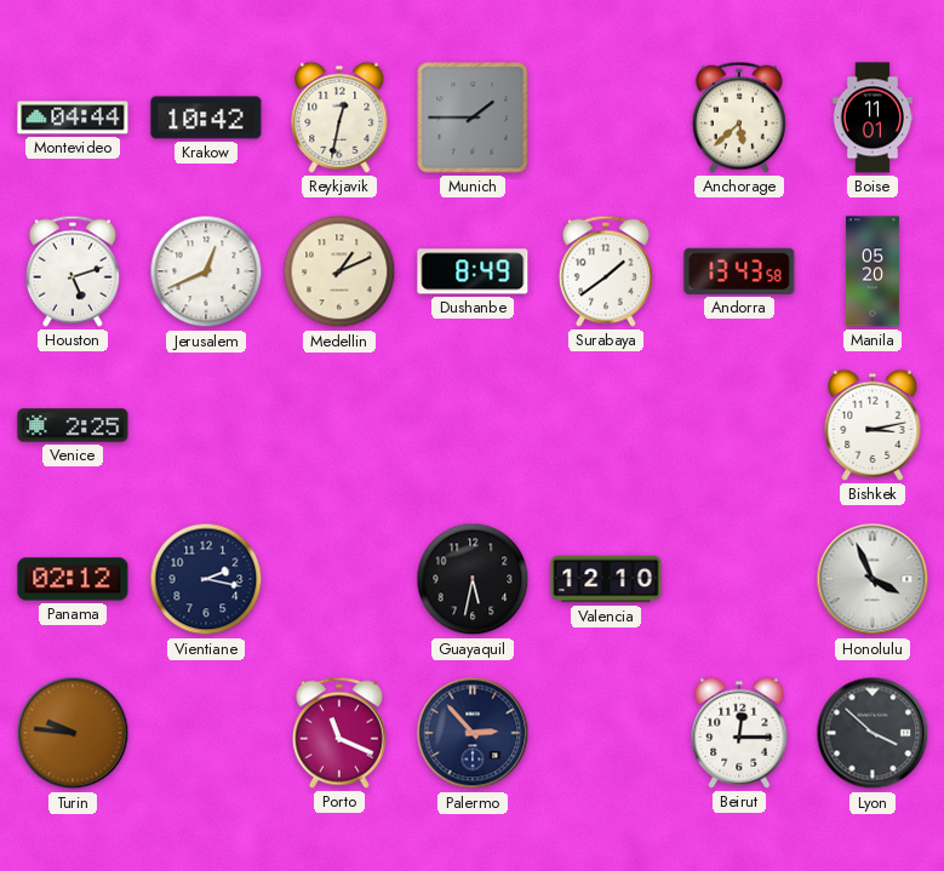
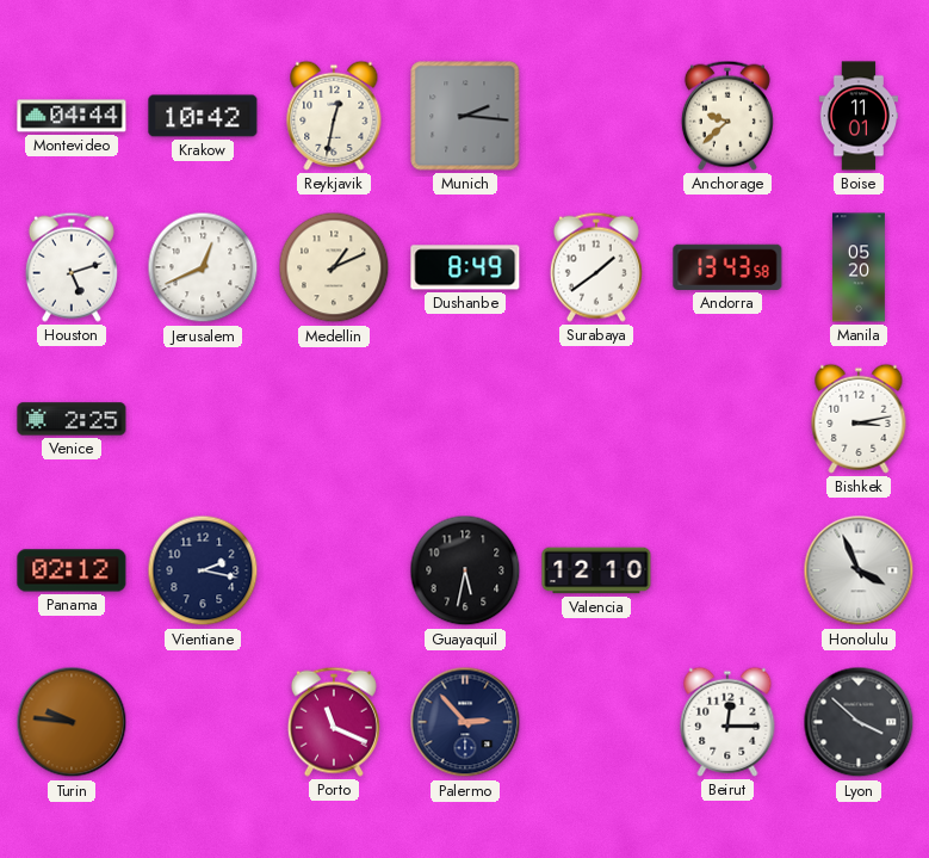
Munich: 1:45 -> 2:16
Anchorage: 5:38 -> 9:38
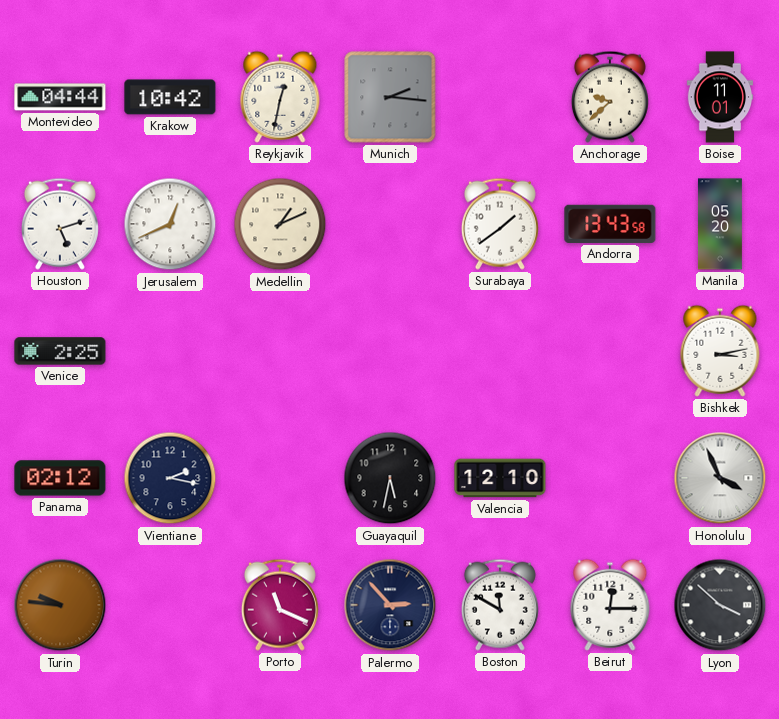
Dushanbe: 8:49 -> none
Boston: none -> 11:50
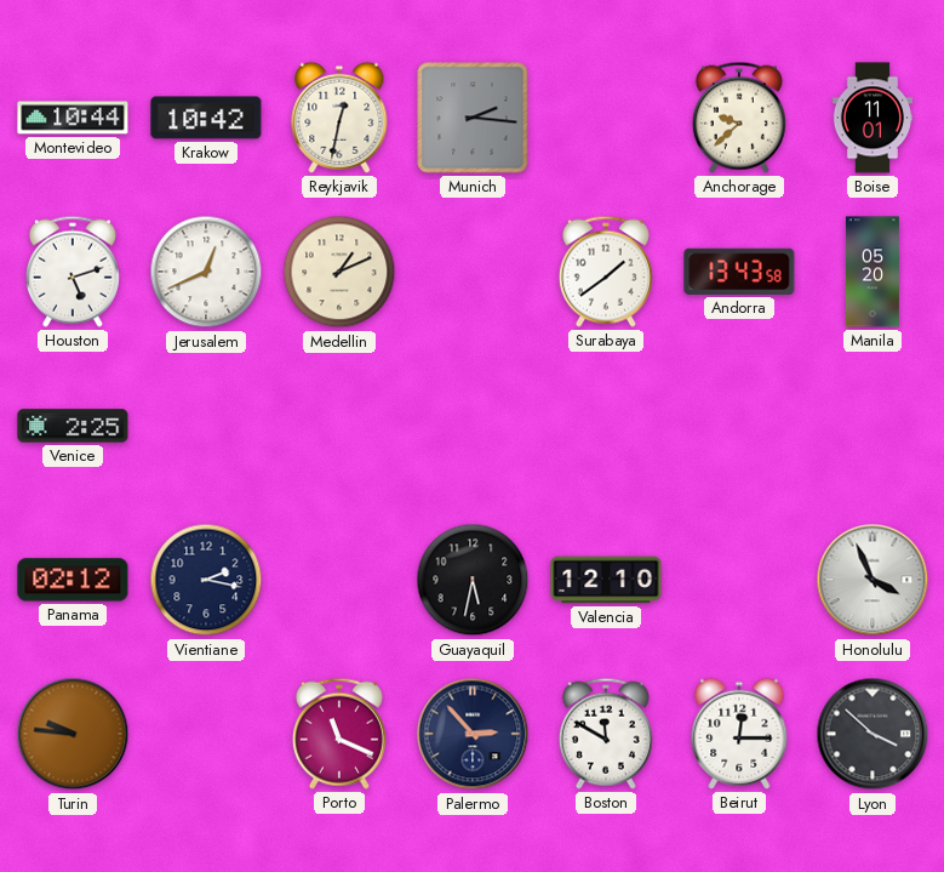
Montevideo: 04:44 -> 10:44
Bishkek: 3:13 -> none
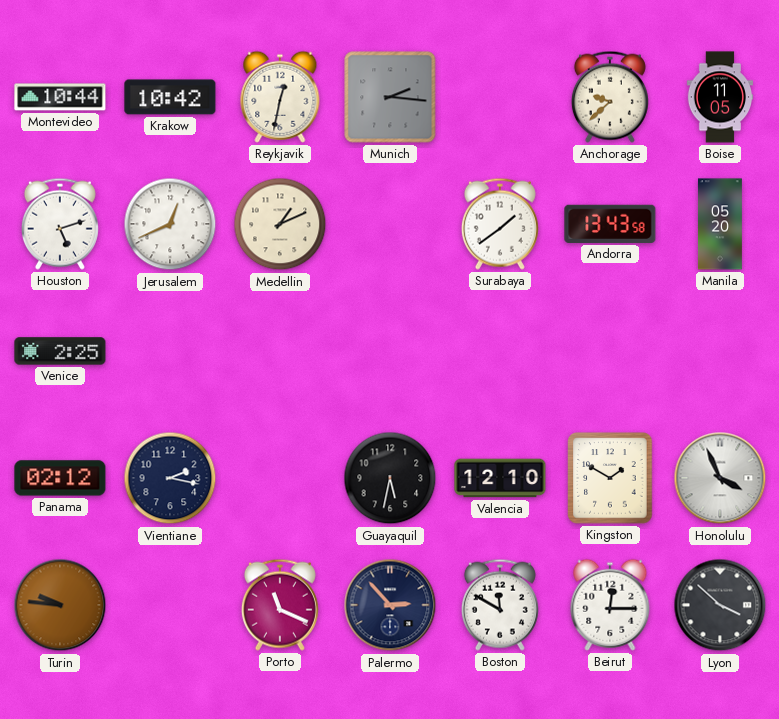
Boise: 11:01 -> 11:05
Kingston: none -> 1:50
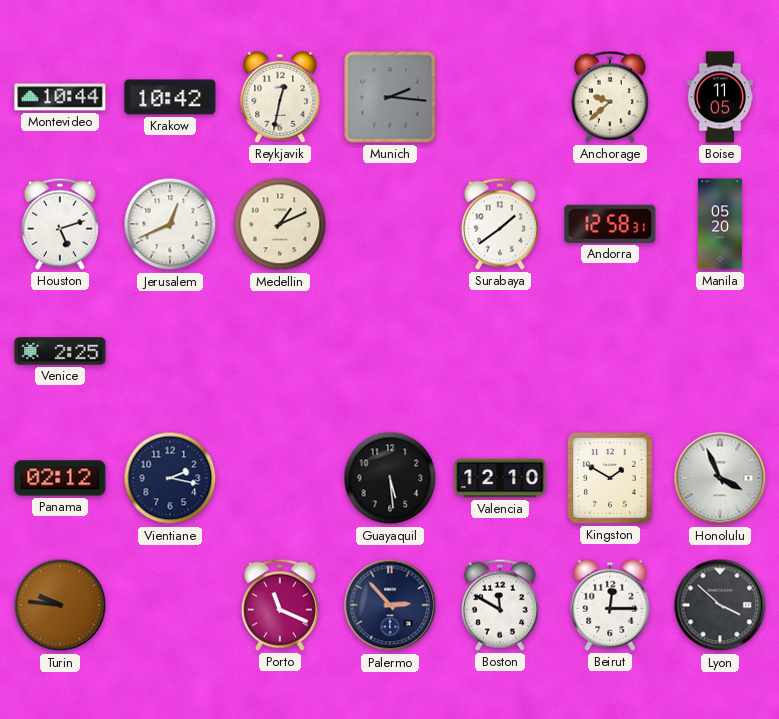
Andorra: 13:43 -> 12:58
Guayaquil: 5:32 -> 5:29
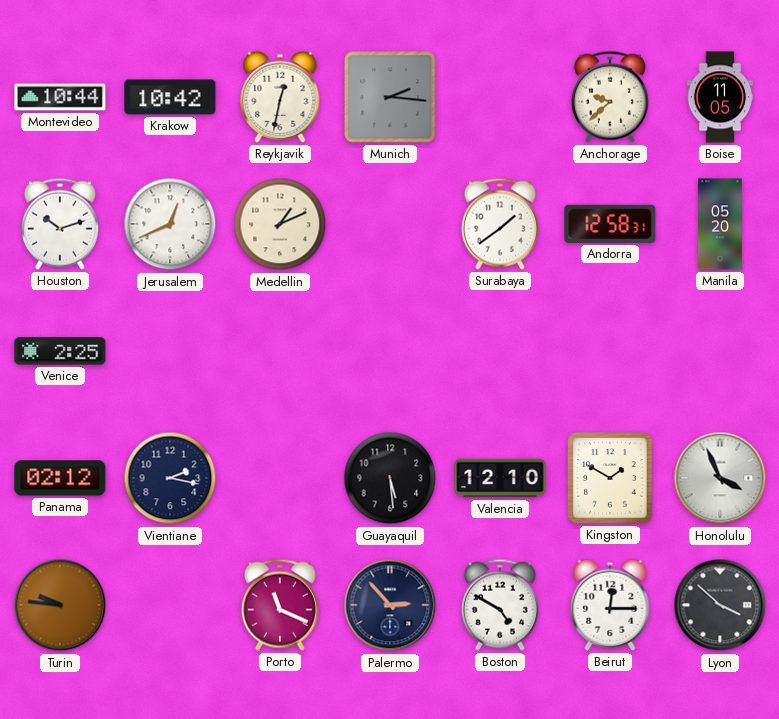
Houston: 5:12 -> 10:12
Boston: 11:50 -> 4:50
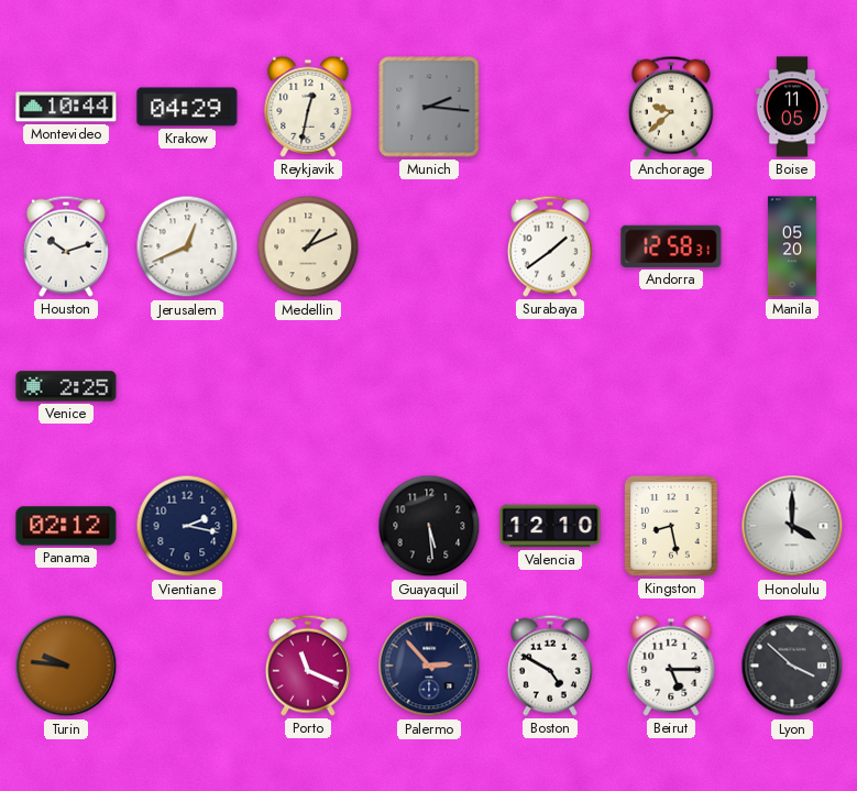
Krakow: 10:42 -> 04:29
Kingston: 1:50 -> 8:28
Honolulu: 3:56 -> 4:00
Beirut: 12:15 -> 5:15
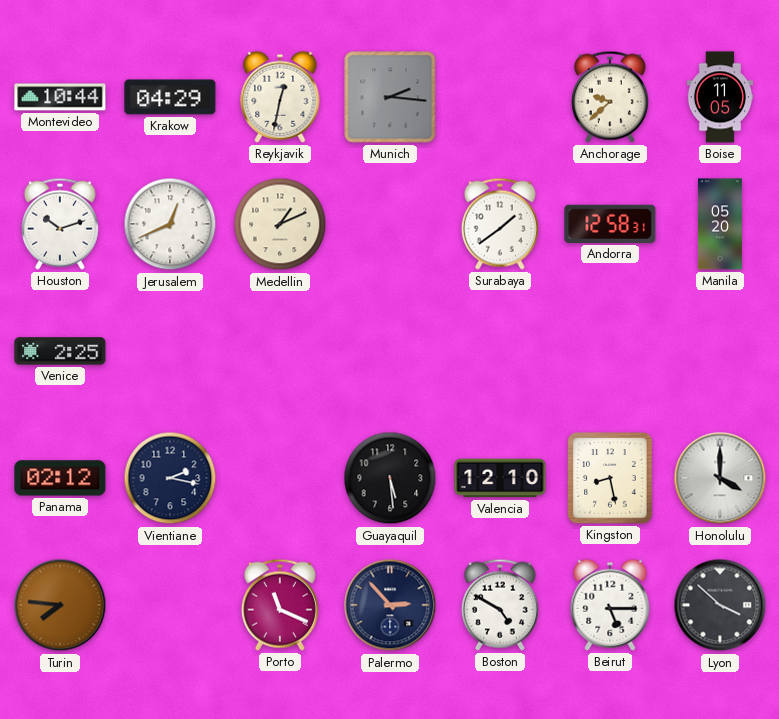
Turin: 9:46 -> 7:46
